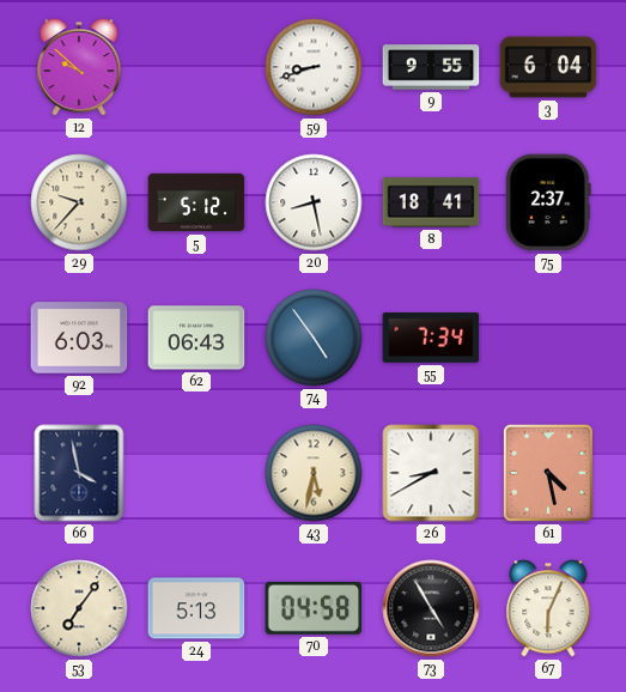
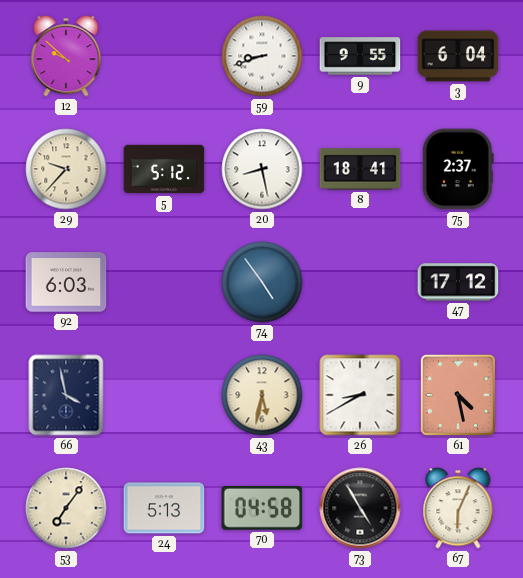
62: 06:43 -> none
55: 7:34 -> none
47: none -> 17:12
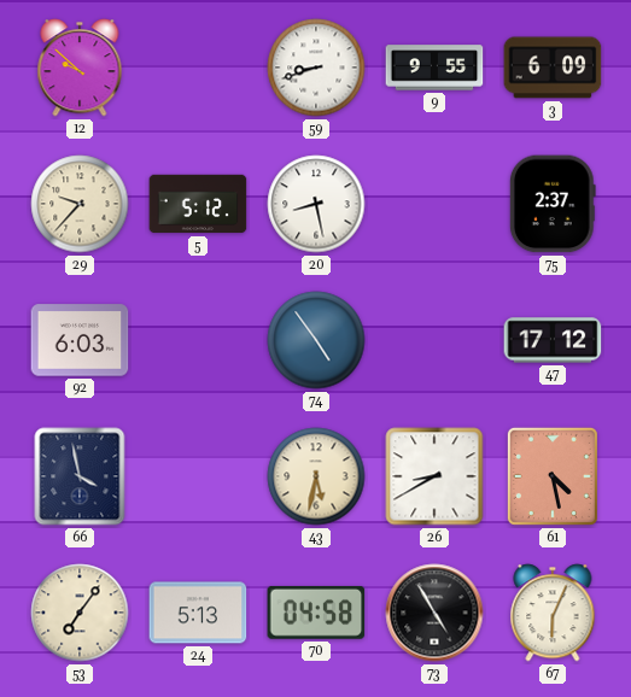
3: 6:04 -> 6:09
8: 18:41 -> none
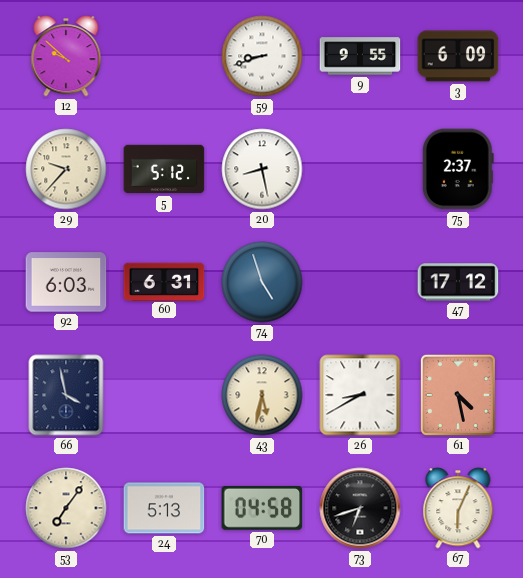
60: none -> 6:31
74: 4:54 -> 4:57
73: 4:55 -> 6:42
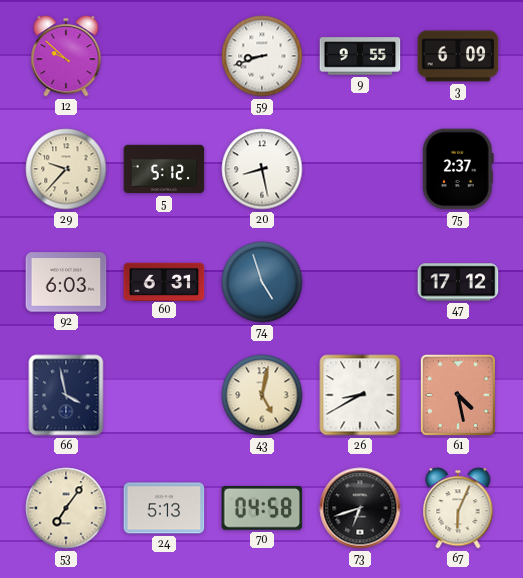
43: 5:32 -> 5:02
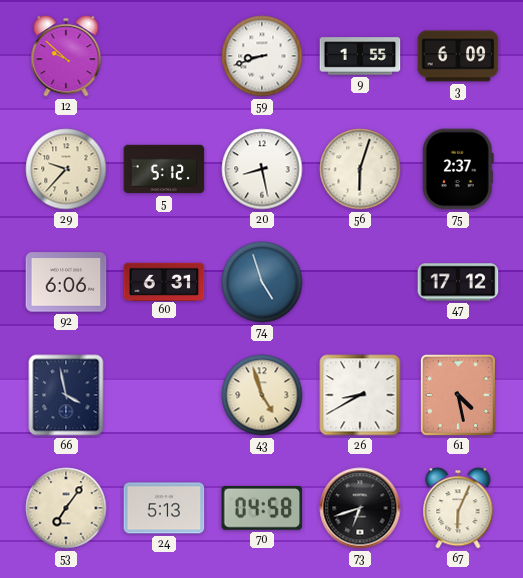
9: 9:55 -> 1:55
56: none -> 6:03
92: 6:03 -> 6:06
43: 5:02 -> 4:57
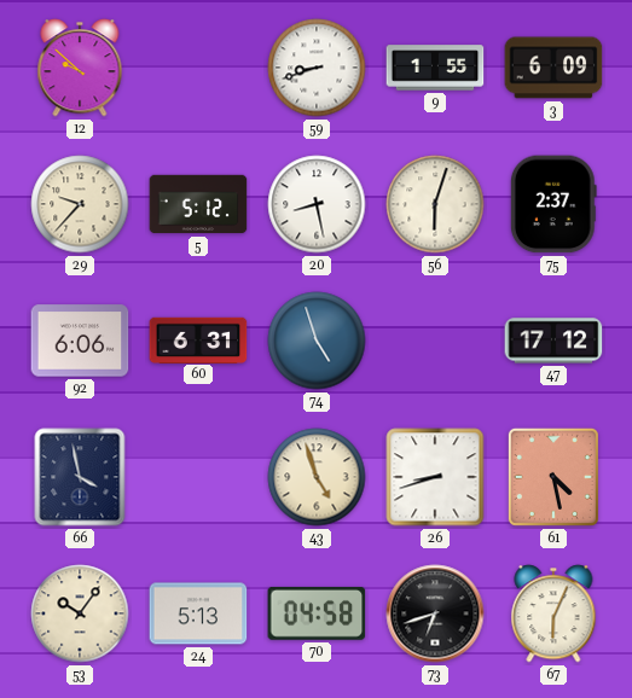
26: 8:40 -> 8:42
53: 7:06 -> 10:06
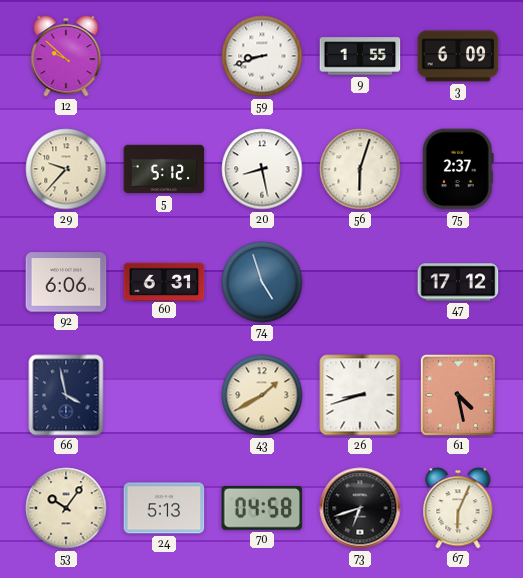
43: 4:57 -> 1:40
